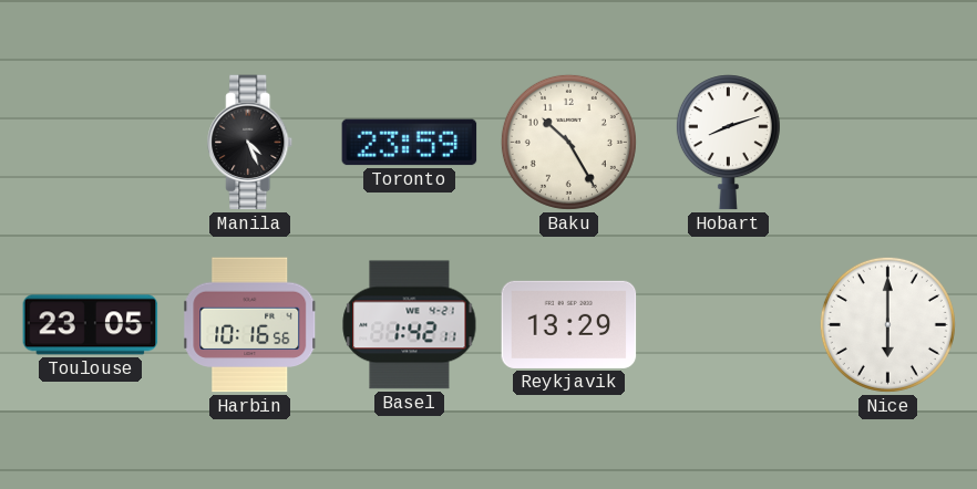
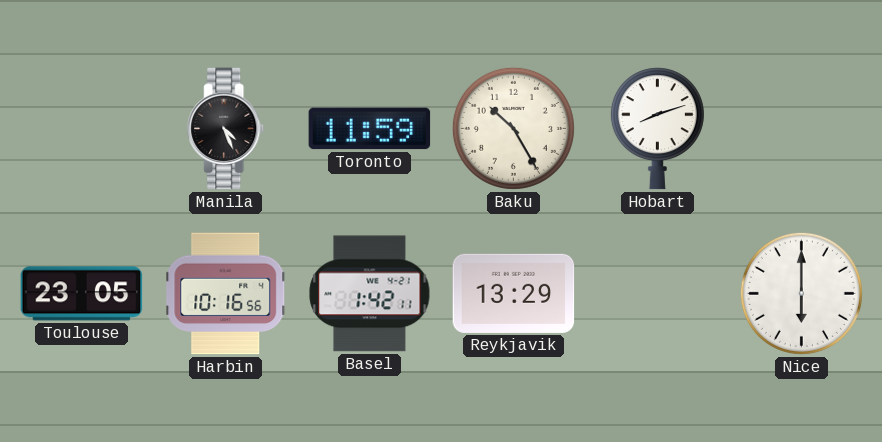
Toronto: 23:59 -> 11:59
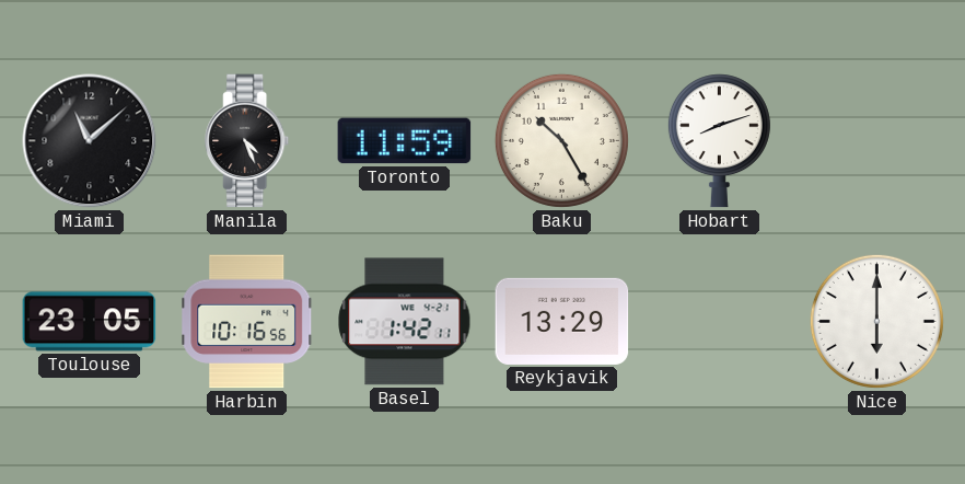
Miami: none -> 11:08
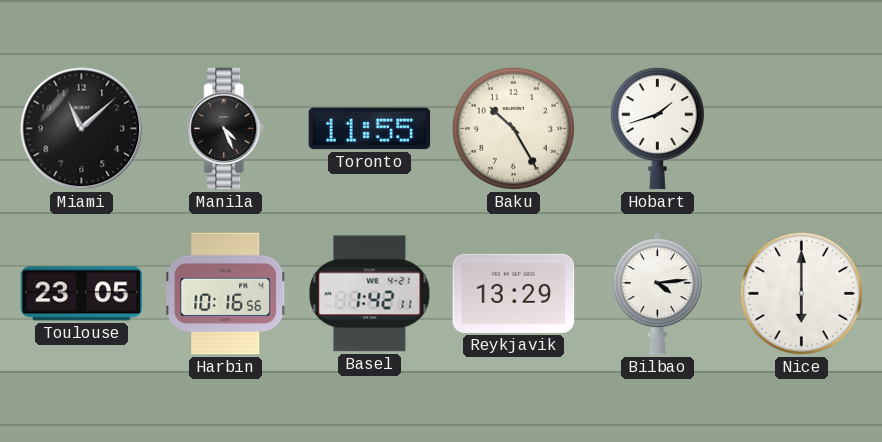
Toronto: 11:59 -> 11:55
Hobart: 8:12 -> 1:42
Bilbao: none -> 4:14
